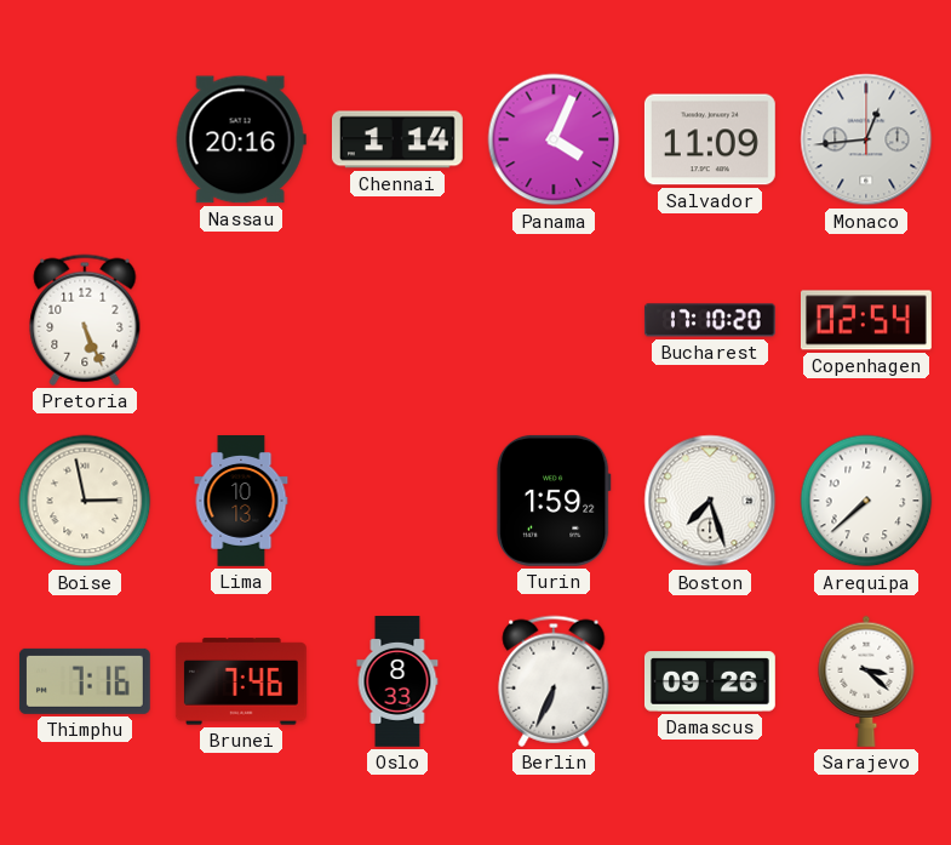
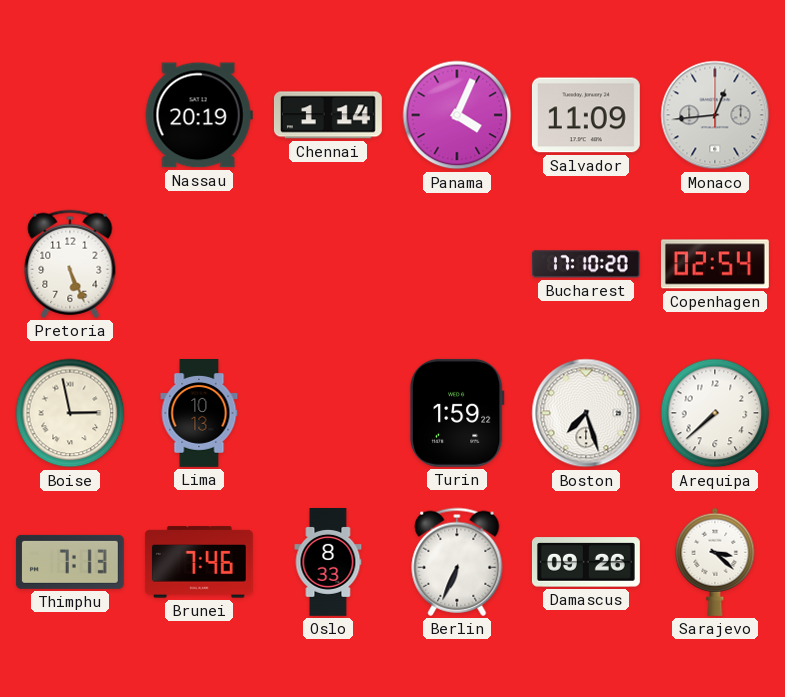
Nassau: 20:16 -> 20:19
Thimphu: 7:16 -> 7:13
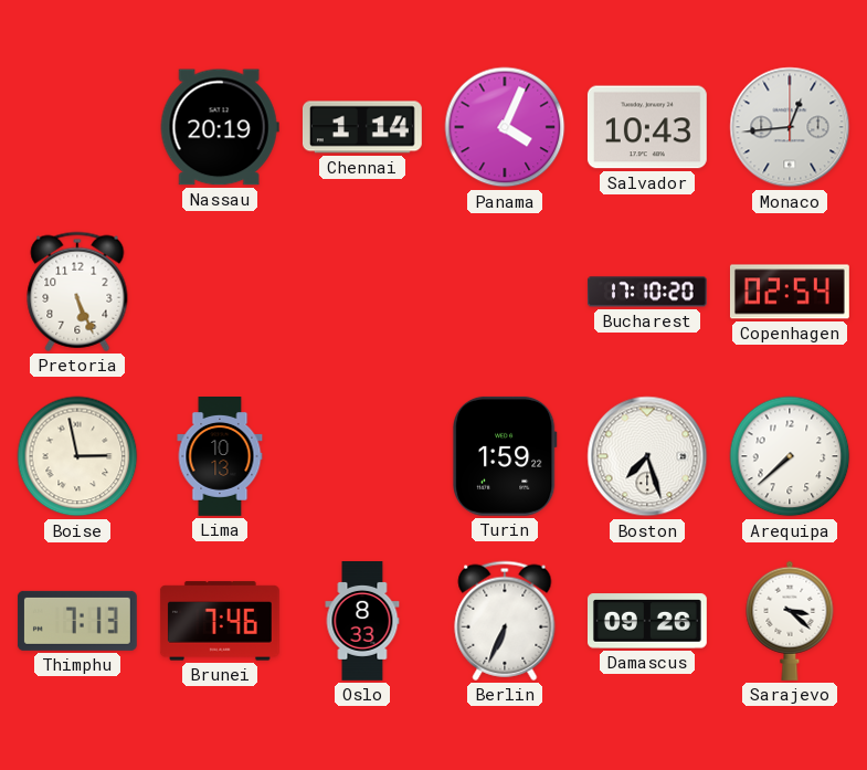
Salvador: 11:09 -> 10:43
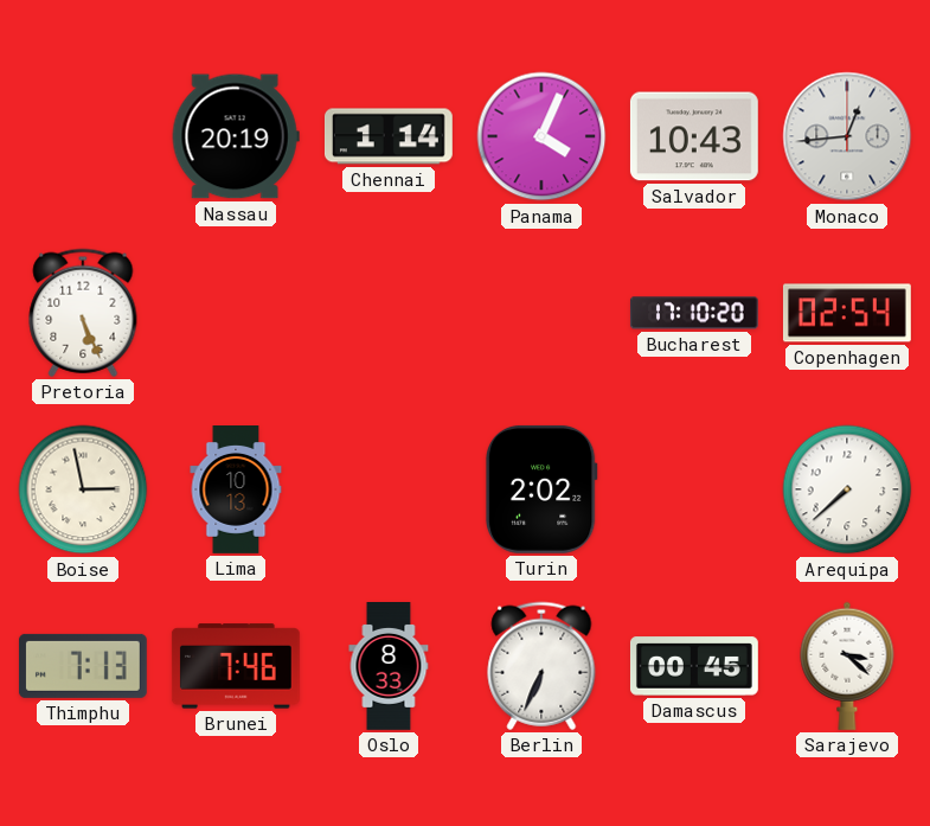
Turin: 1:59 -> 2:02
Boston: 7:27 -> none
Damascus: 09:26 -> 00:45
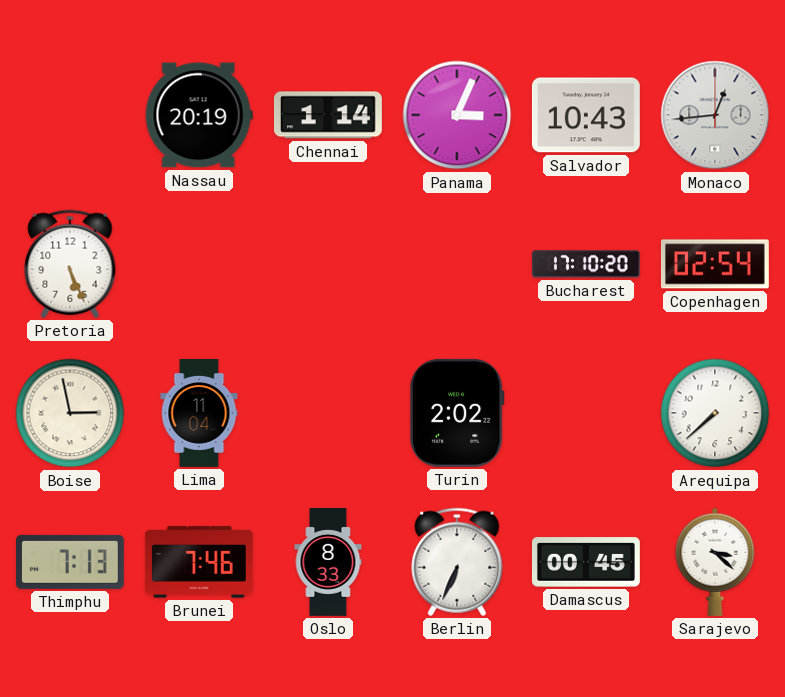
Panama: 4:04 -> 3:04
Lima: 10:13 -> 11:04
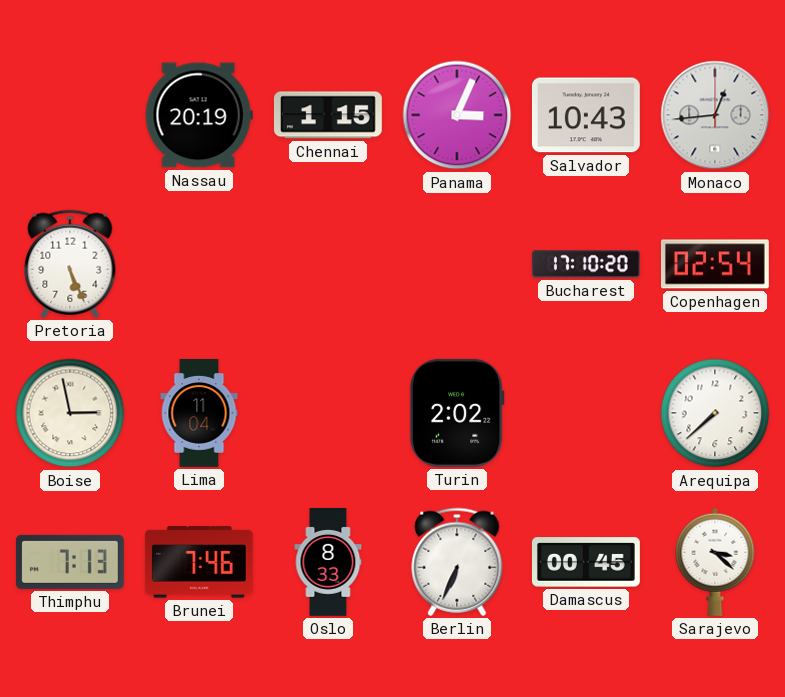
Chennai: 1:14 -> 1:15
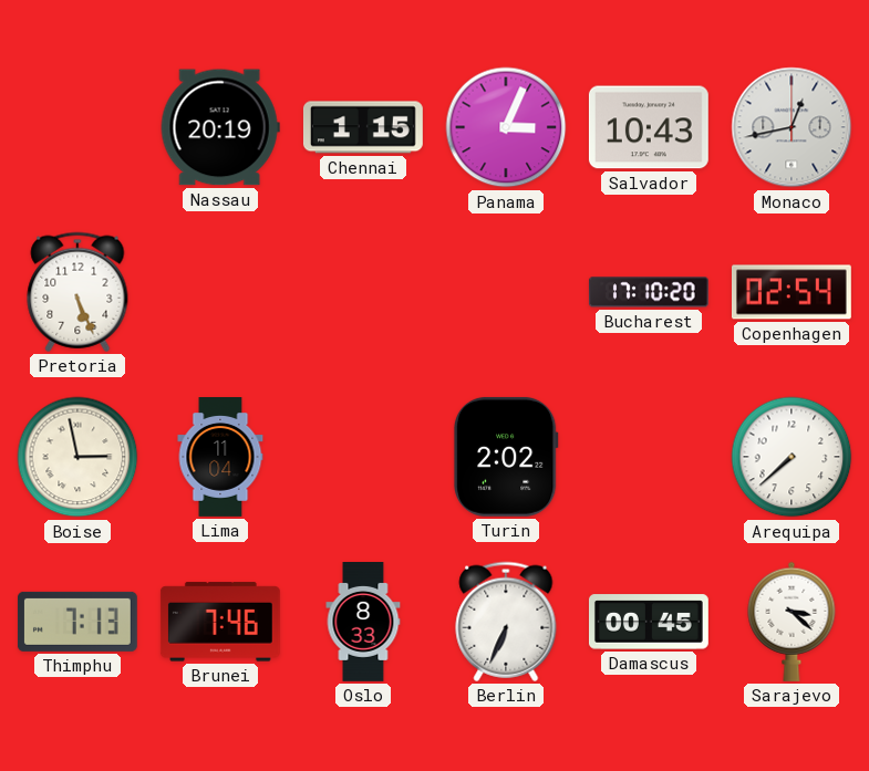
Monaco: 12:44 -> 12:43
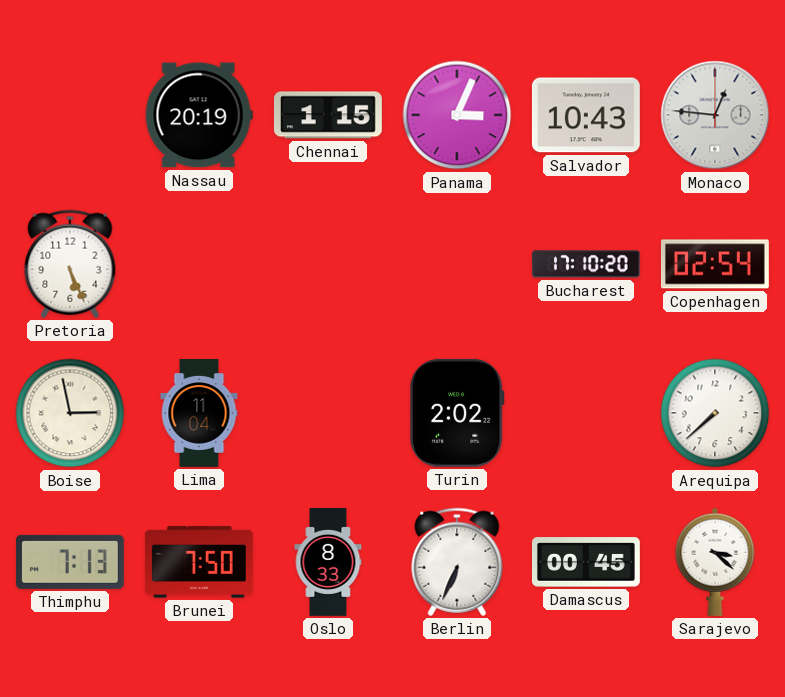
Monaco: 12:43 -> 12:46
Brunei: 7:46 -> 7:50
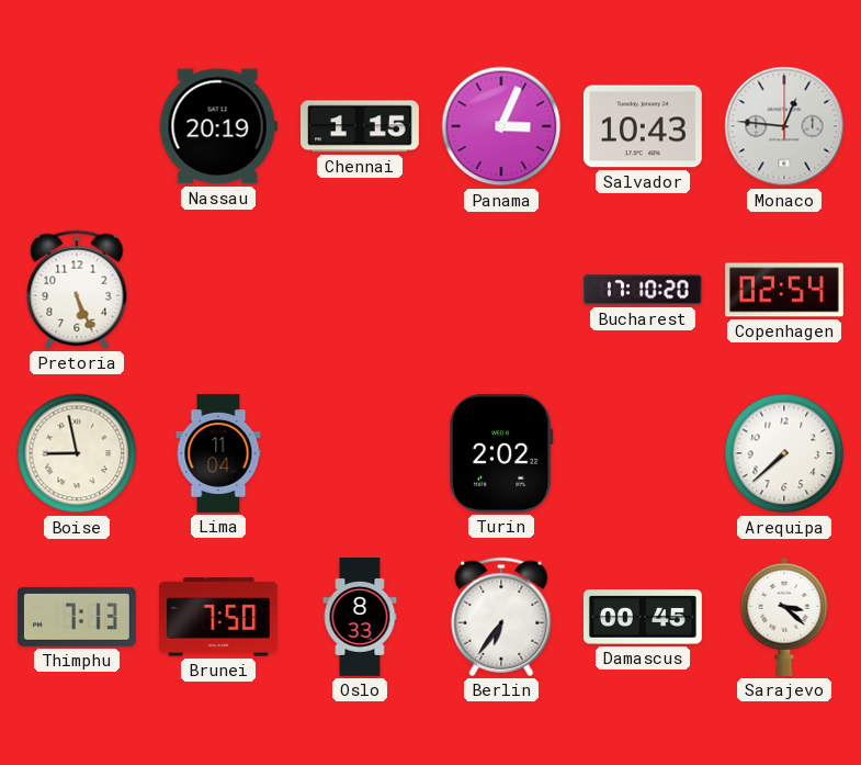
Boise: 2:58 -> 8:58
Berlin: 6:34 -> 6:36
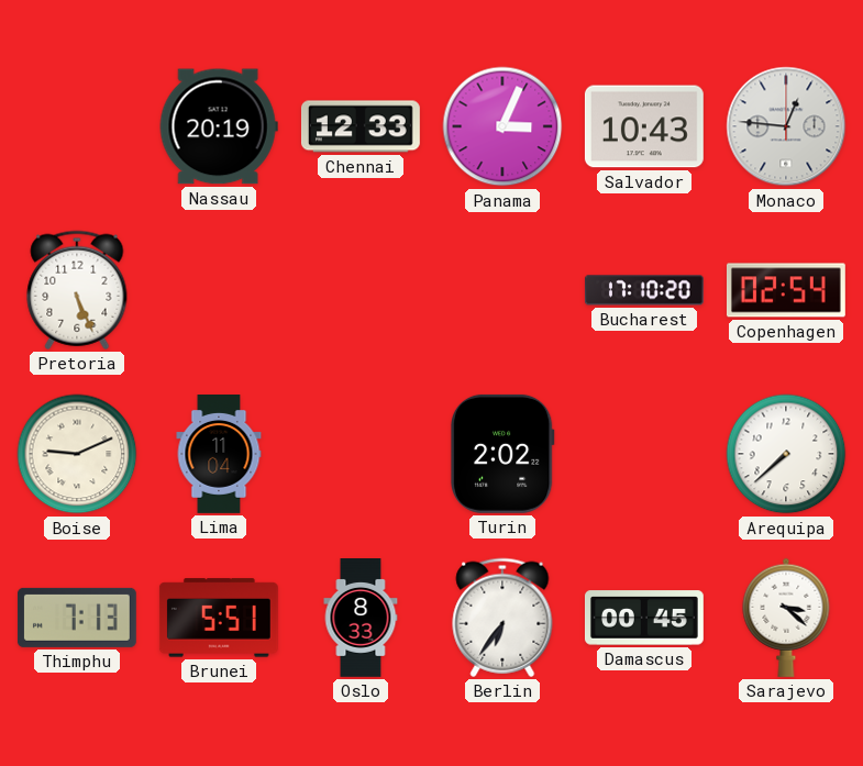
Chennai: 1:15 -> 12:33
Boise: 8:58 -> 9:11
Brunei: 7:50 -> 5:51
